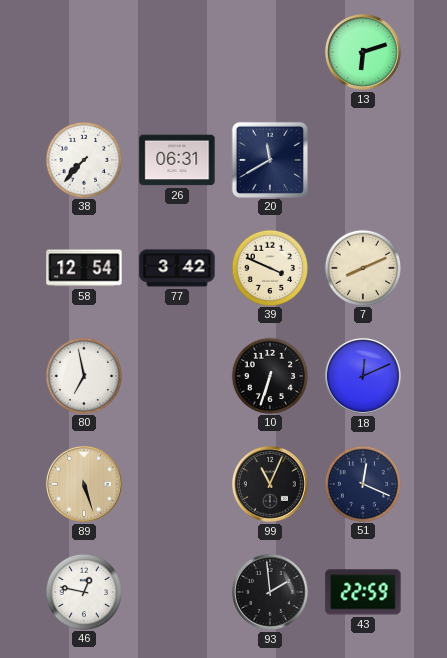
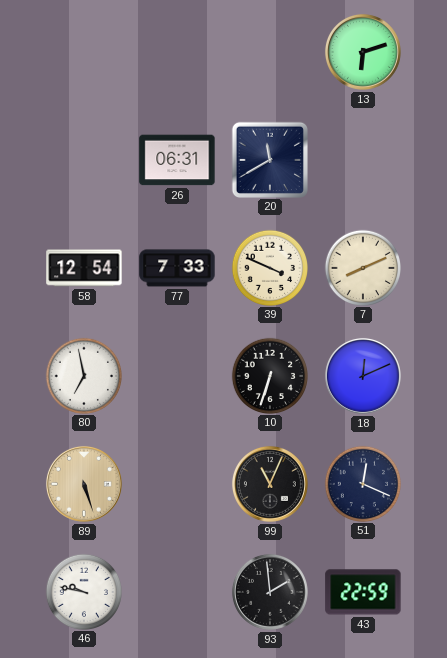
38: 7:37 -> none
77: 3:42 -> 7:33
46: 12:47 -> 9:47
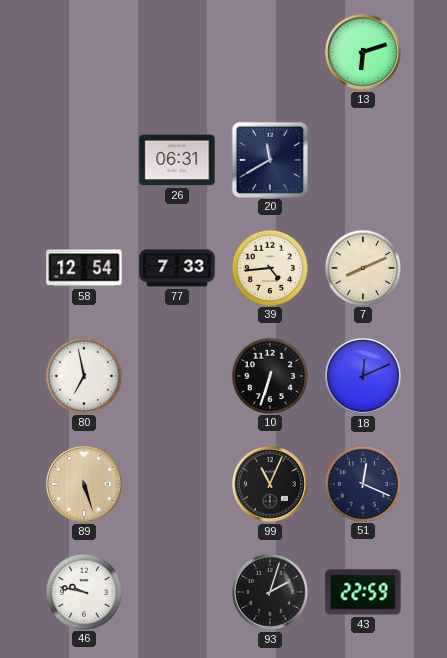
39: 3:49 -> 4:44
93: 1:59 -> 2:03
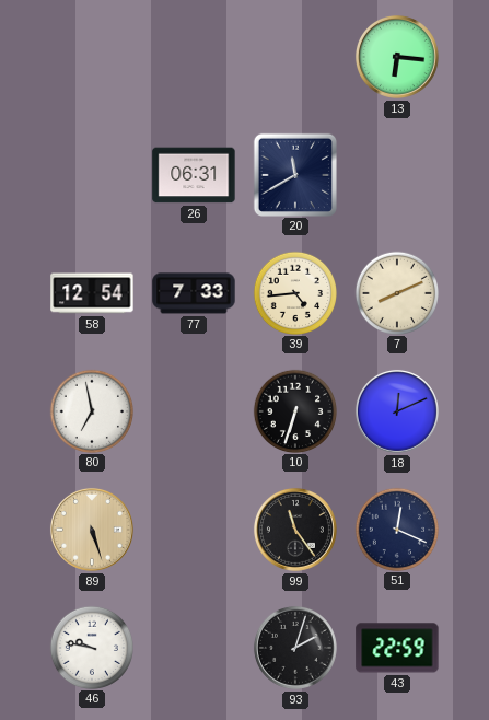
13: 6:12 -> 6:16
99: 11:04 -> 11:24
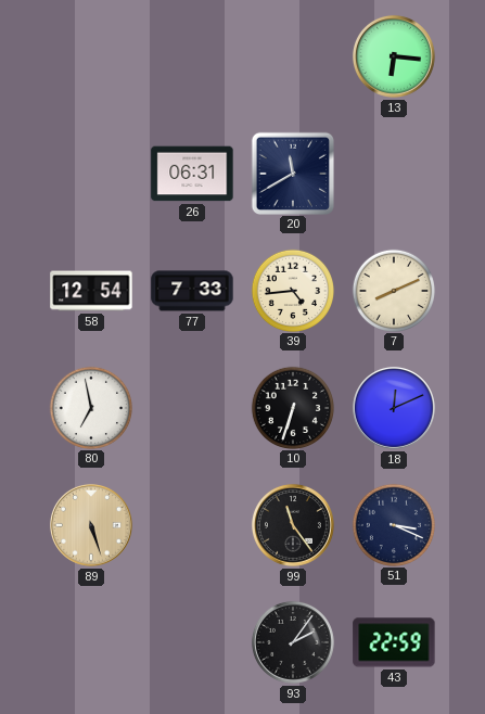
51: 12:19 -> 3:19
46: 9:47 -> none
93: 2:03 -> 2:06
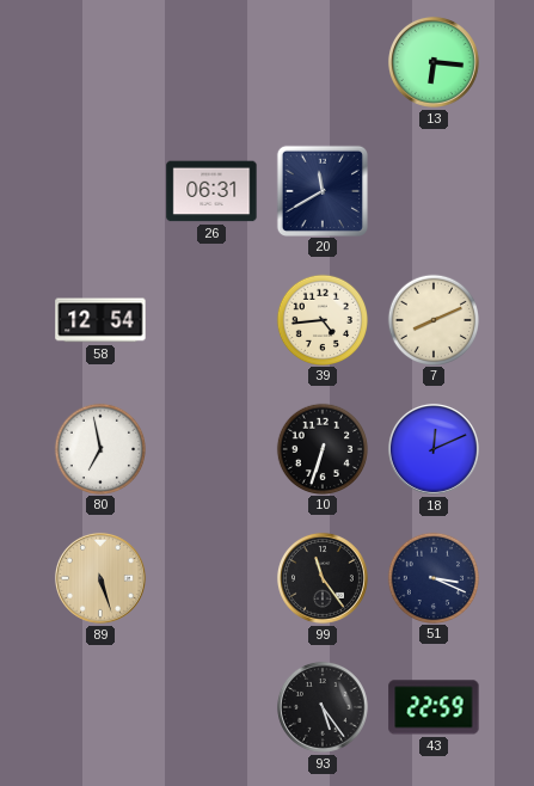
77: 7:33 -> none
93: 2:06 -> 5:24
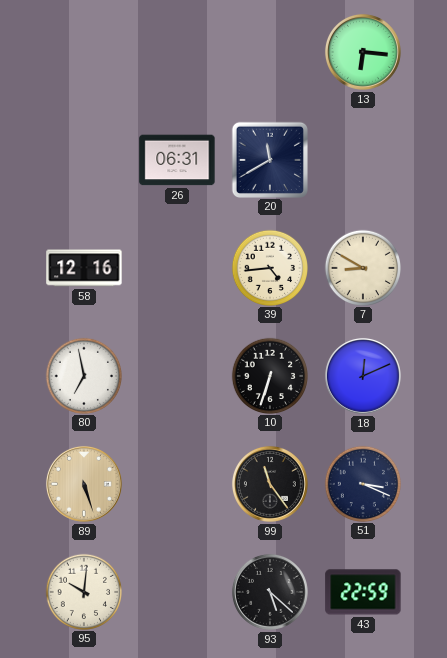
58: 12:54 -> 12:16
7: 8:11 -> 8:50
95: none -> 10:01
93: 5:24 -> 5:22
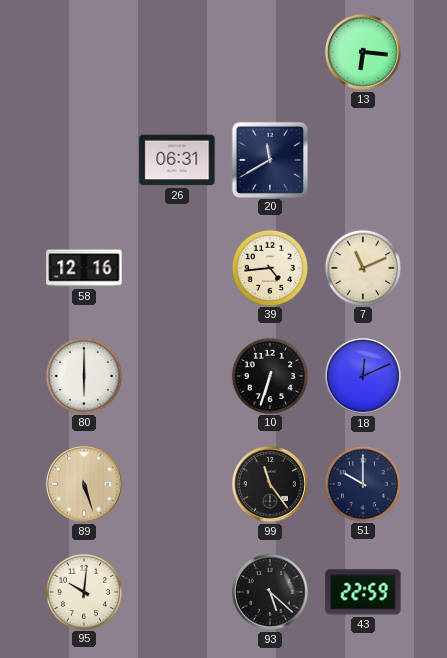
7: 8:50 -> 11:11
80: 6:58 -> 6:00
51: 3:19 -> 10:00
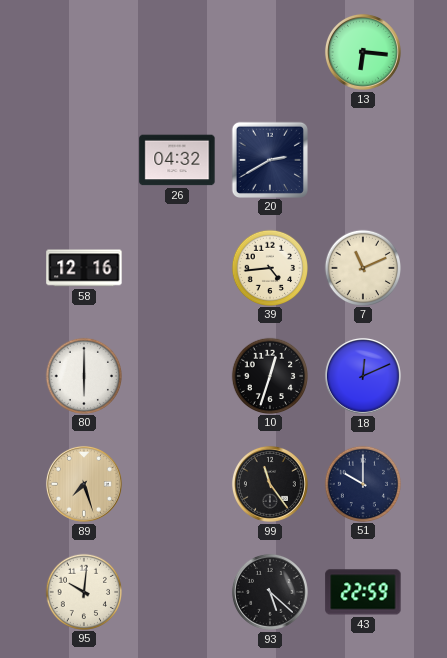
26: 06:31 -> 04:32
20: 11:40 -> 2:40
10: 6:33 -> 12:33
89: 5:27 -> 7:27
